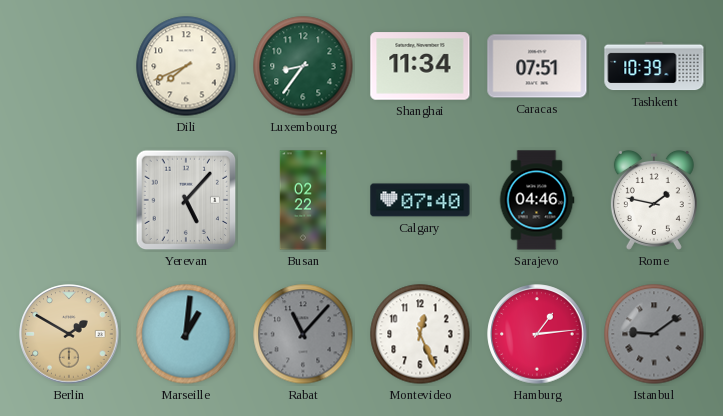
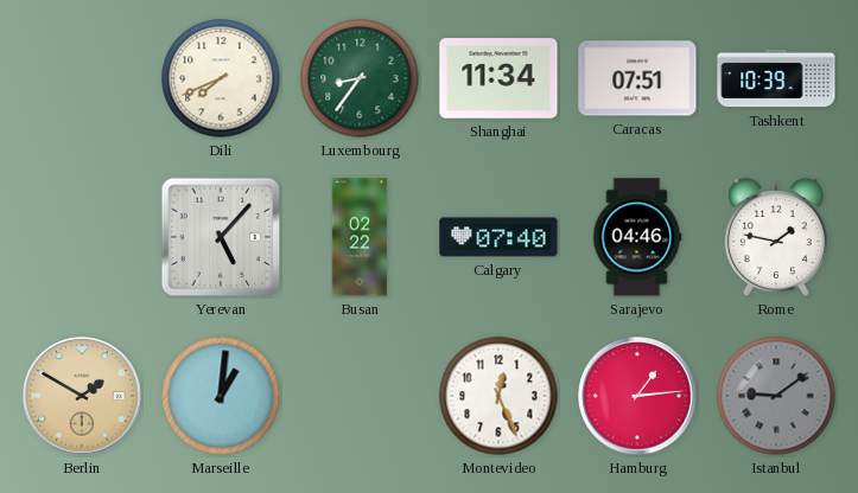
Rabat: 11:07 -> none
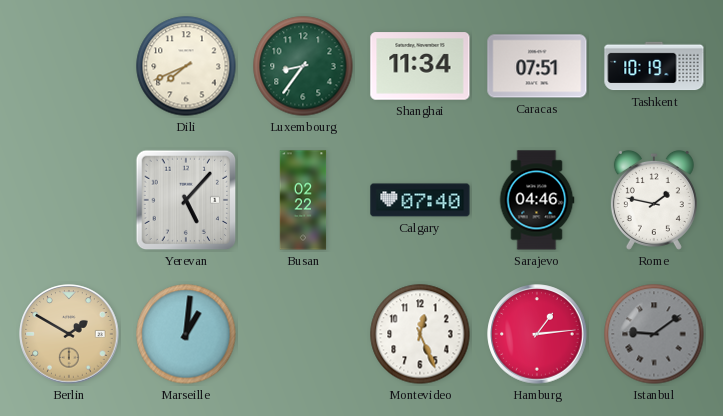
Tashkent: 10:39 -> 10:19
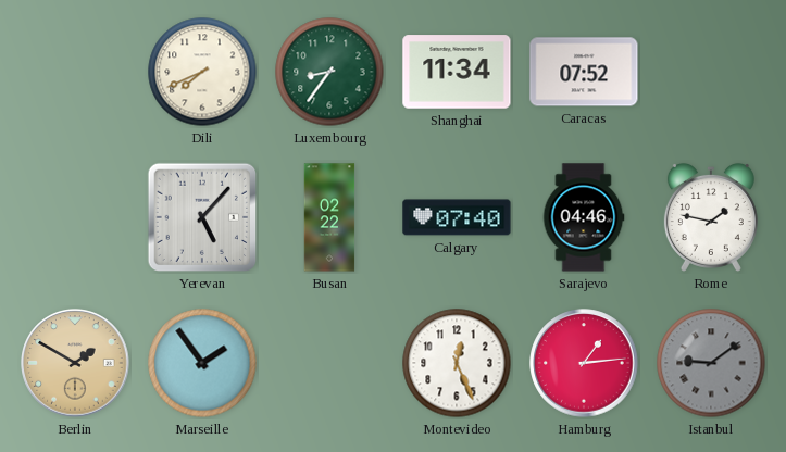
Caracas: 07:51 -> 07:52
Tashkent: 10:19 -> none
Marseille: 1:01 -> 1:54
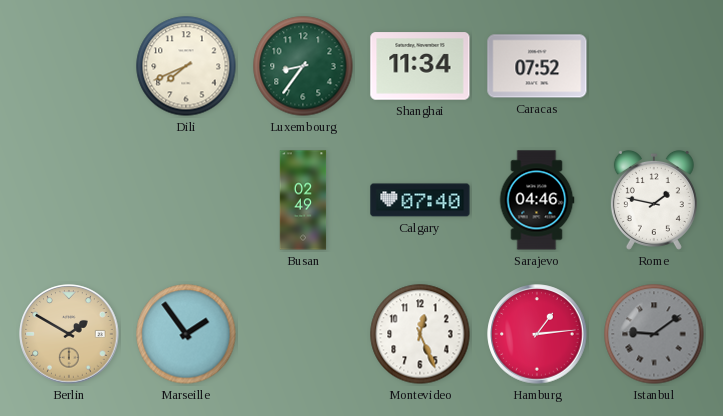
Yerevan: 5:07 -> none
Busan: 02:22 -> 02:49
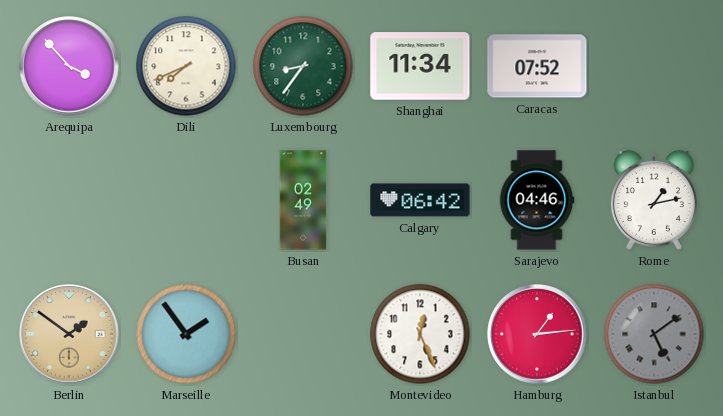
Arequipa: none -> 3:53
Calgary: 07:40 -> 06:42
Rome: 1:47 -> 1:13
Berlin: 1:50 -> 1:51
Istanbul: 9:09 -> 5:09
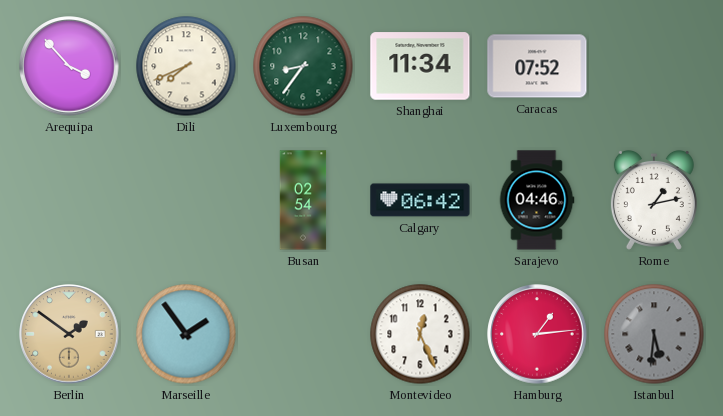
Busan: 02:49 -> 02:54
Istanbul: 5:09 -> 5:31
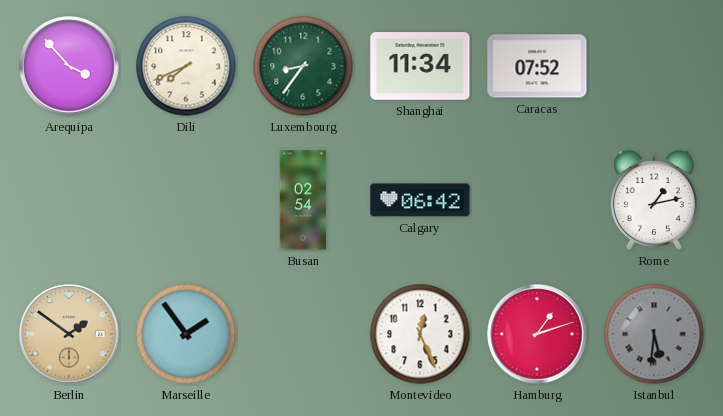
Sarajevo: 04:46 -> none
Hamburg: 1:14 -> 1:12
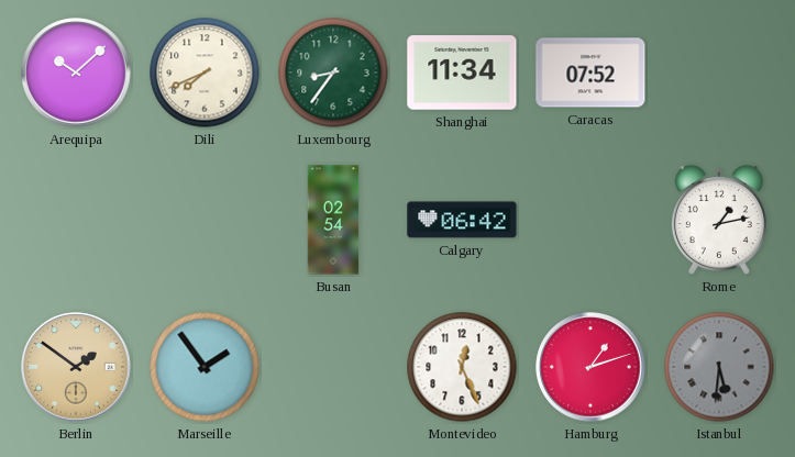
Arequipa: 3:53 -> 10:08
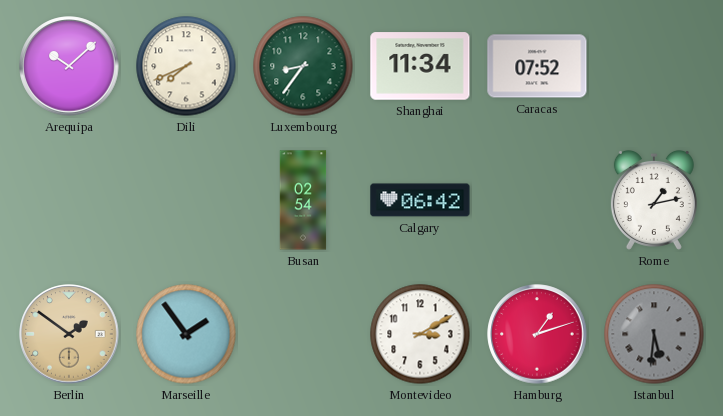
Montevideo: 12:26 -> 3:10
